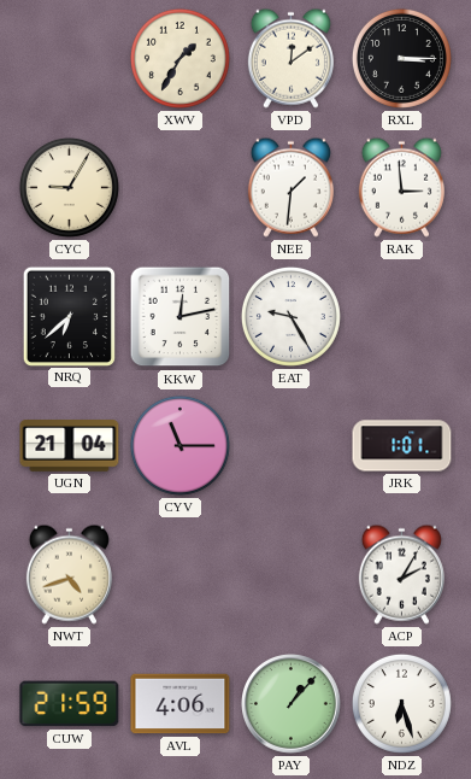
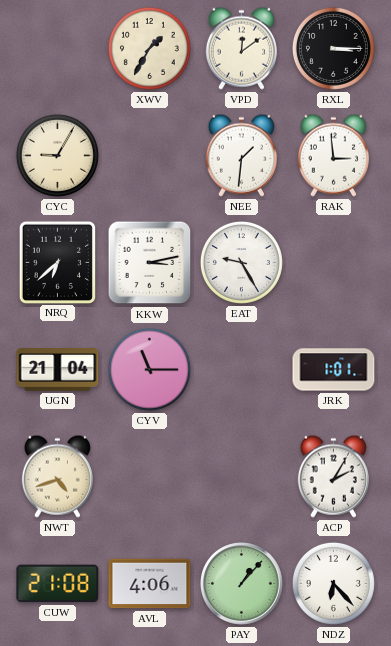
KKW: 12:13 -> 3:13
CUW: 21:59 -> 21:08
NDZ: 6:27 -> 6:23
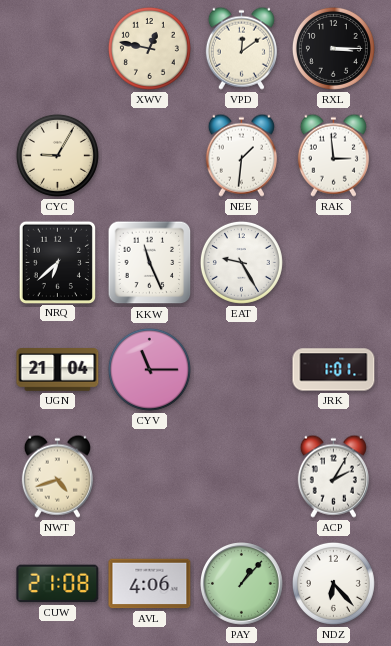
XWV: 1:35 -> 12:47
KKW: 3:13 -> 11:26
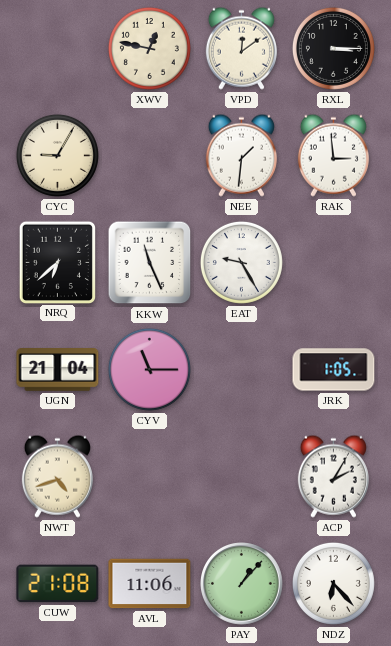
JRK: 1:01 -> 1:05
AVL: 4:06 -> 11:06
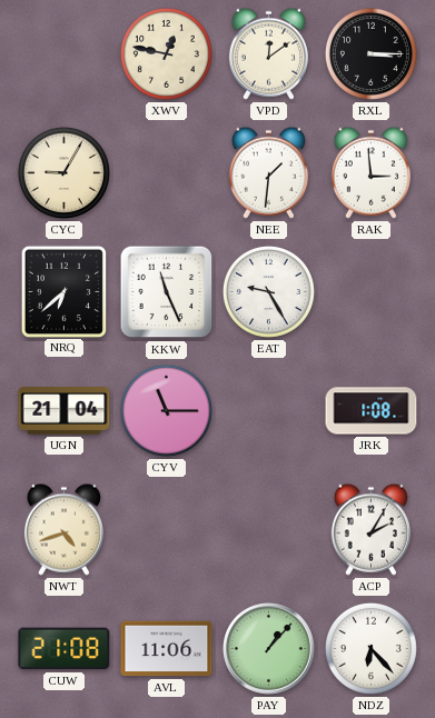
JRK: 1:05 -> 1:08
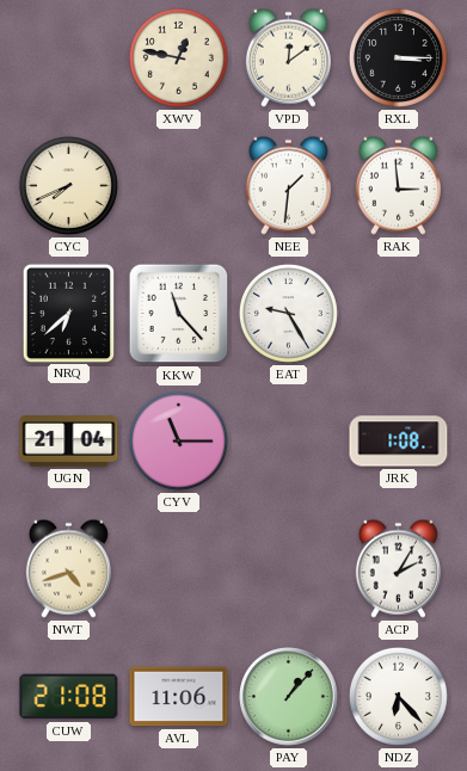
CYC: 9:05 -> 7:41
KKW: 11:26 -> 11:23
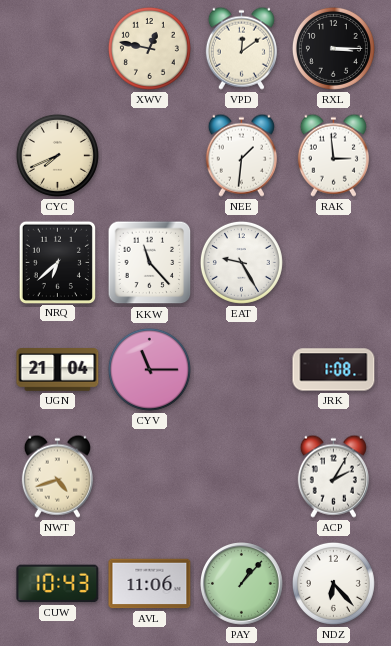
CUW: 21:08 -> 10:43
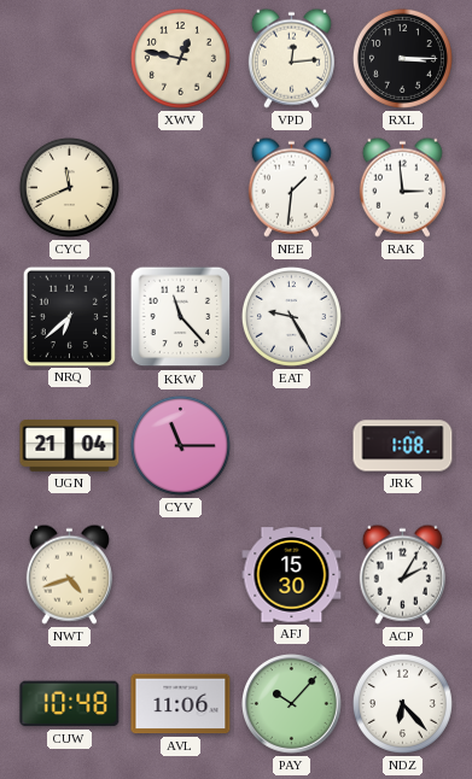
VPD: 12:09 -> 12:14
CYC: 7:41 -> 11:41
AFJ: none -> 15:30
CUW: 10:43 -> 10:48
PAY: 1:07 -> 10:07
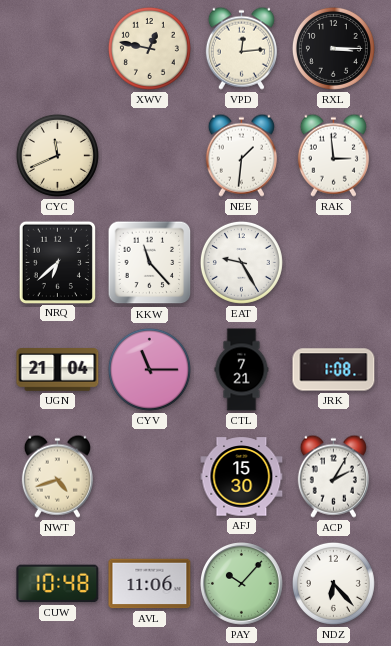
CTL: none -> 7:21
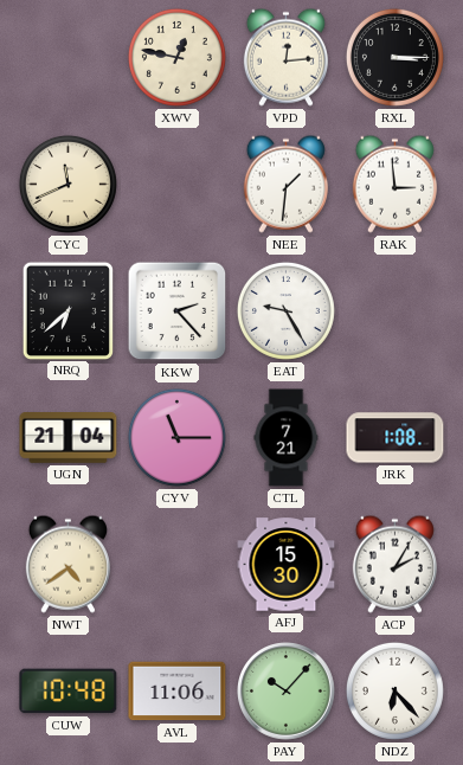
KKW: 11:23 -> 2:23
NWT: 4:42 -> 4:39
